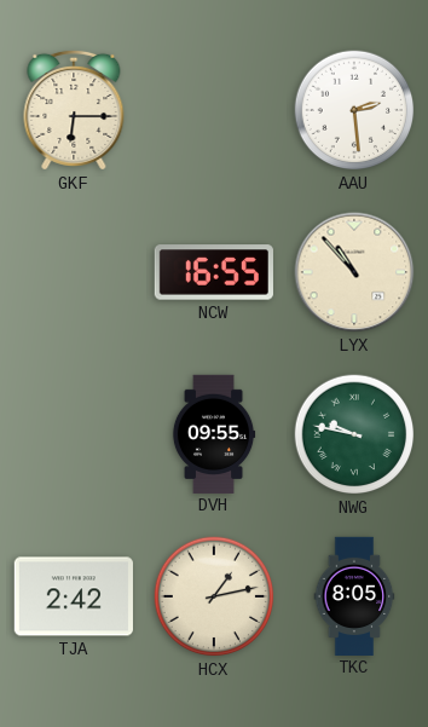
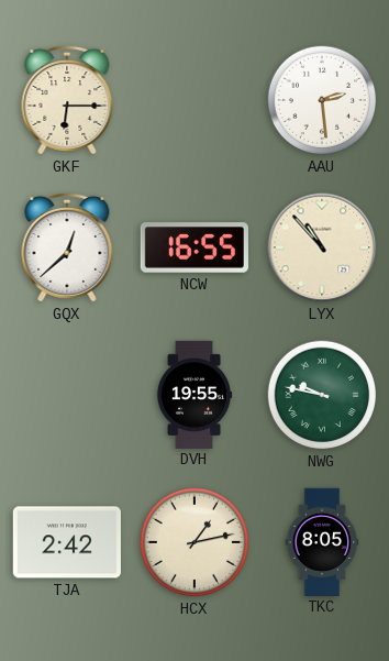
GQX: none -> 12:38
DVH: 09:55 -> 19:55
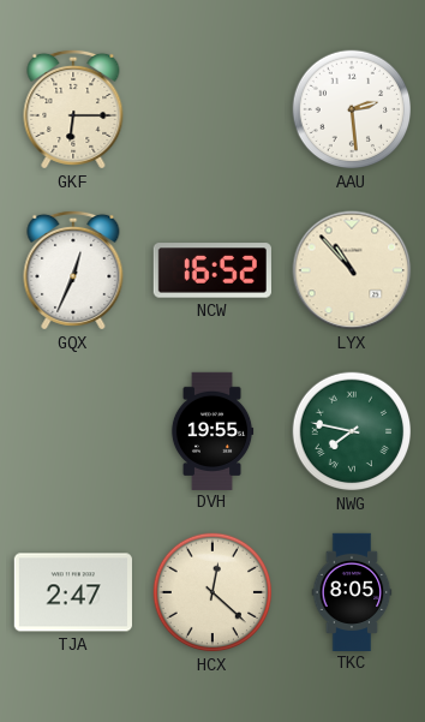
GQX: 12:38 -> 12:34
NCW: 16:55 -> 16:52
NWG: 9:47 -> 7:47
TJA: 2:42 -> 2:47
HCX: 1:13 -> 12:22
